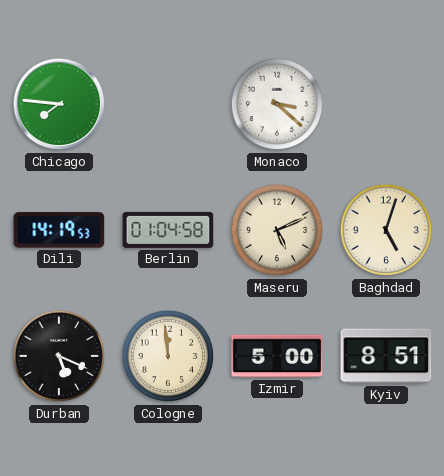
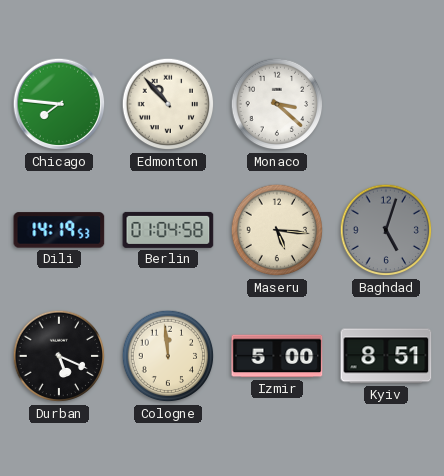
Edmonton: none -> 10:53
Maseru: 5:11 -> 5:16
Baghdad dial: cream -> grey
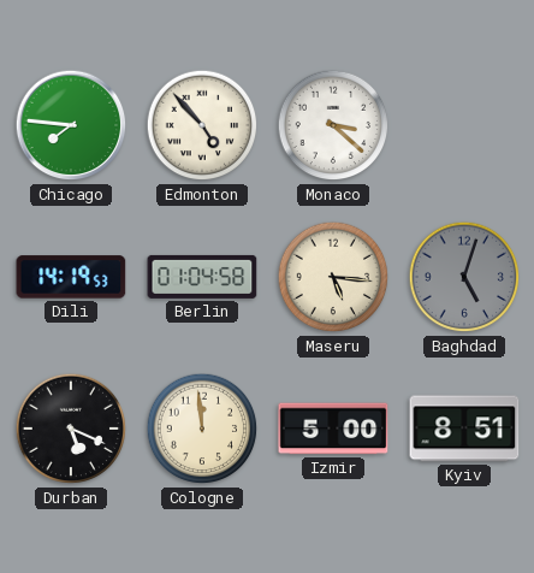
Edmonton: 10:53 -> 4:53
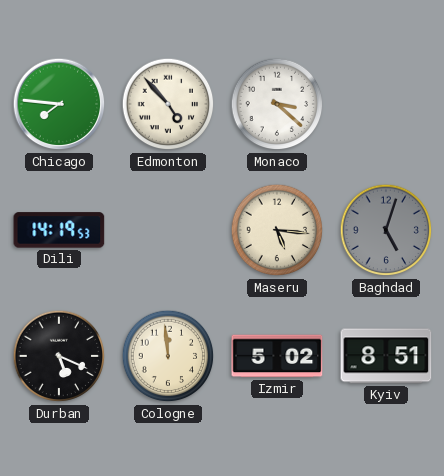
Berlin: 01:04 -> none
Izmir: 5:00 -> 5:02
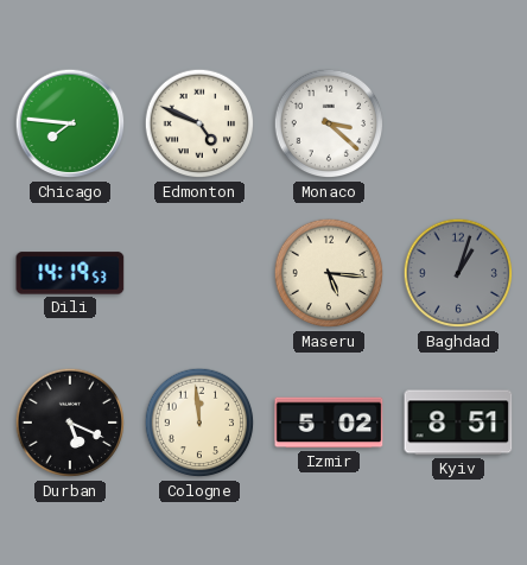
Edmonton: 4:53 -> 4:49
Baghdad: 5:03 -> 1:03
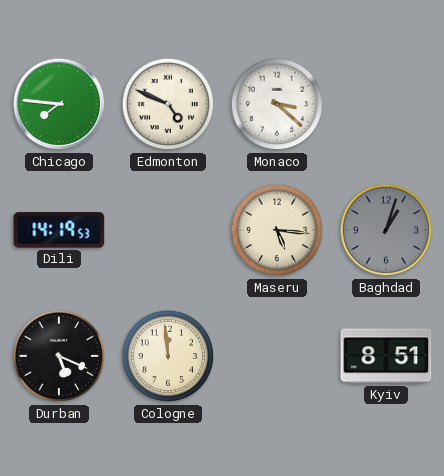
Izmir: 5:02 -> none
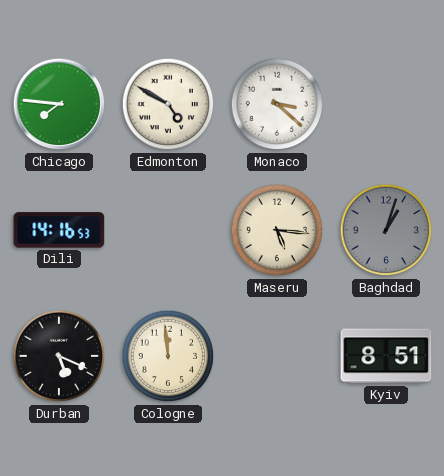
Edmonton: 4:49 -> 4:50
Dili: 14:19 -> 14:16
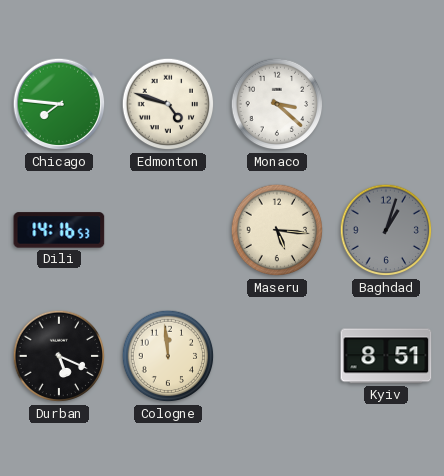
Edmonton: 4:50 -> 4:48
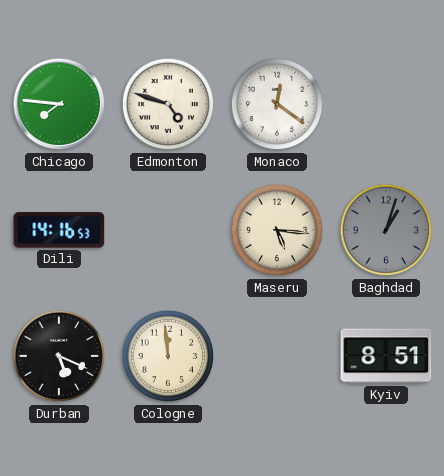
Monaco: 3:22 -> 12:21
